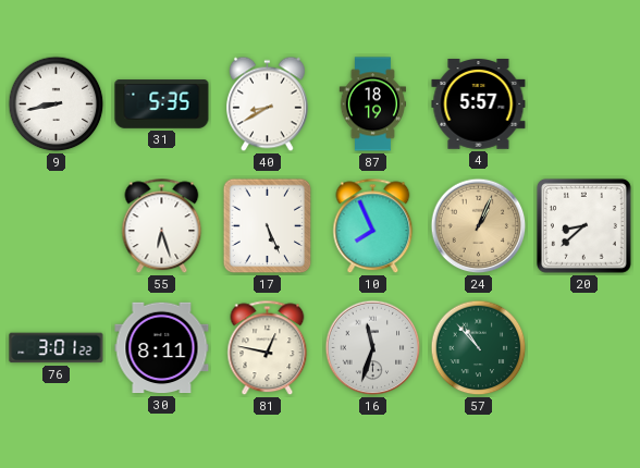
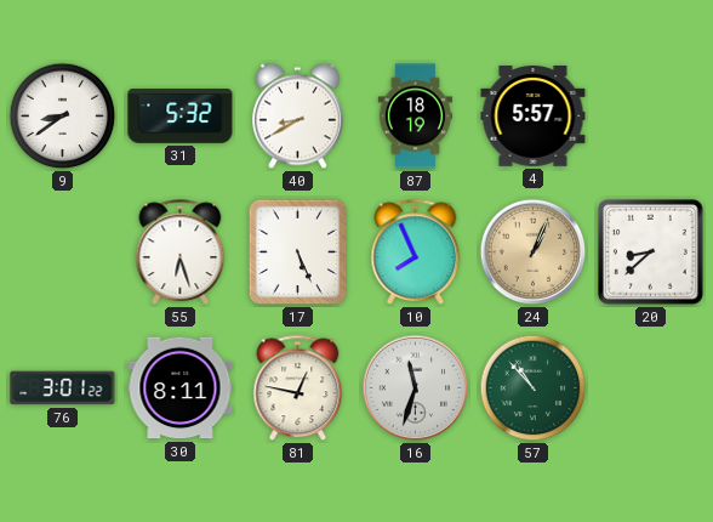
9: 8:43 -> 8:39
31: 5:35 -> 5:32
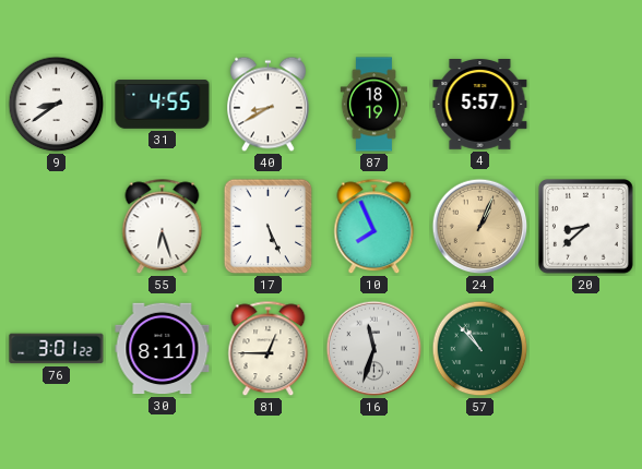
31: 5:32 -> 4:55
81: 12:47 -> 12:45
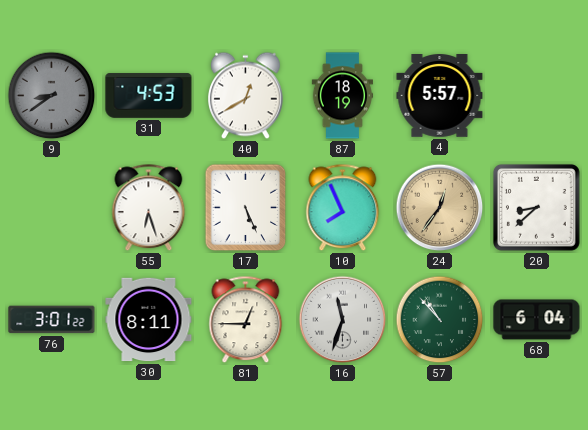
9 dial: white -> grey
31: 4:55 -> 4:53
40: 8:40 -> 12:40
24: 1:04 -> 12:36
68: none -> 6:04
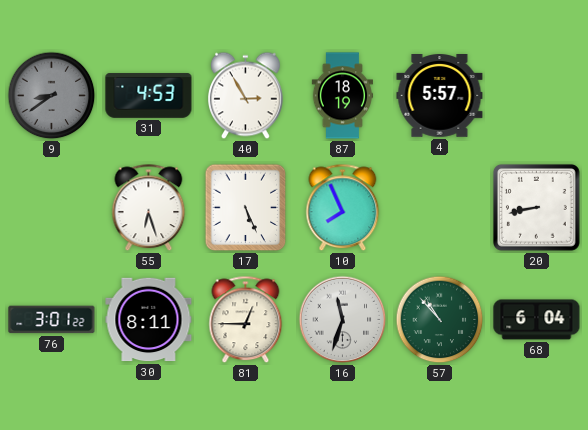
40: 12:40 -> 2:55
24: 12:36 -> none
20: 8:38 -> 8:43
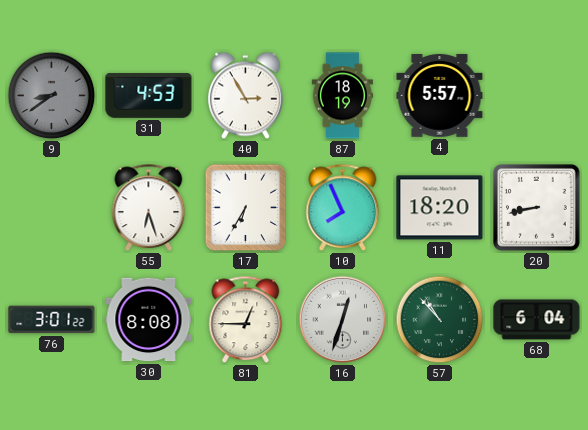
17: 5:26 -> 6:35
11: none -> 18:20
30: 8:11 -> 8:08
16: 11:33 -> 12:33
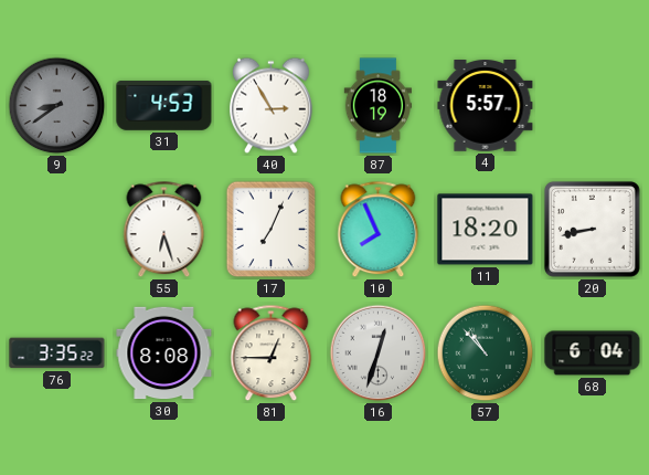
17: 6:35 -> 7:04
76: 3:01 -> 3:35
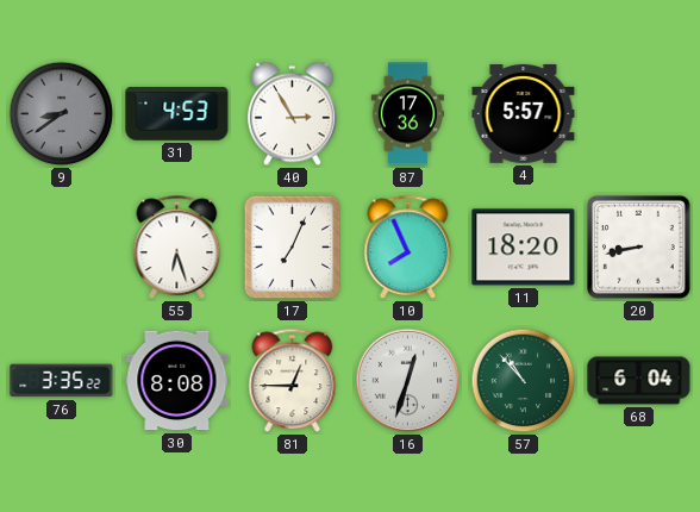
87: 18:19 -> 17:36
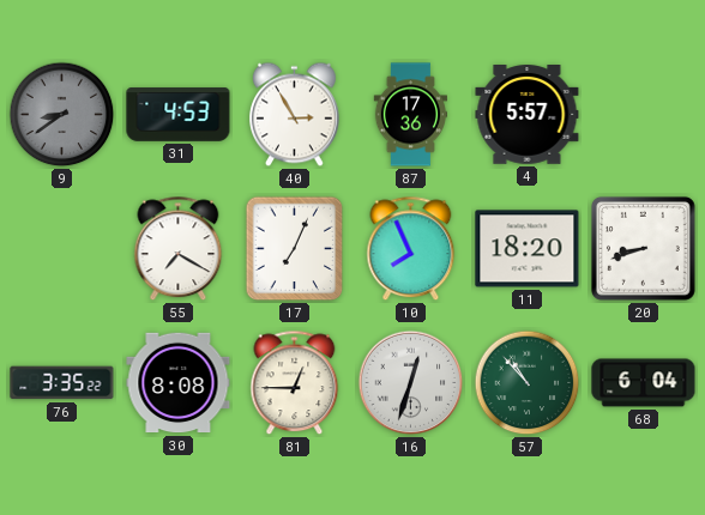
55: 6:27 -> 7:20
20: 8:43 -> 8:42
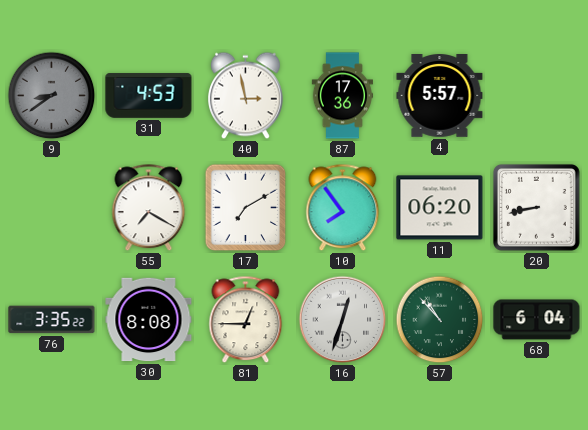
40: 2:55 -> 2:58
17: 7:04 -> 7:10
10: 7:56 -> 7:54
11: 18:20 -> 06:20
20: 8:42 -> 8:43
